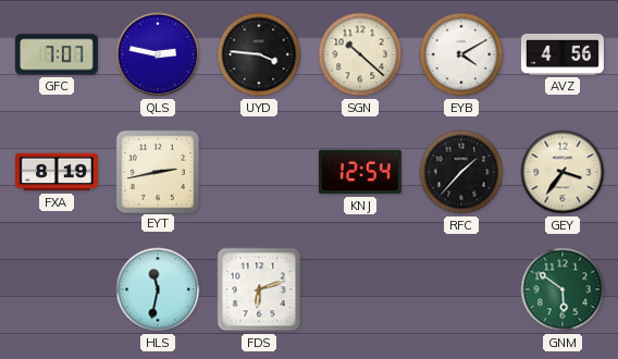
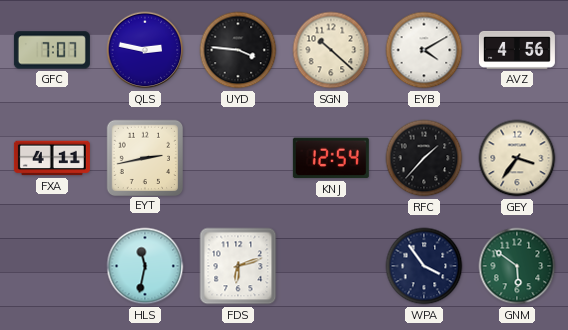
FXA: 8:19 -> 4:11
WPA: none -> 3:54
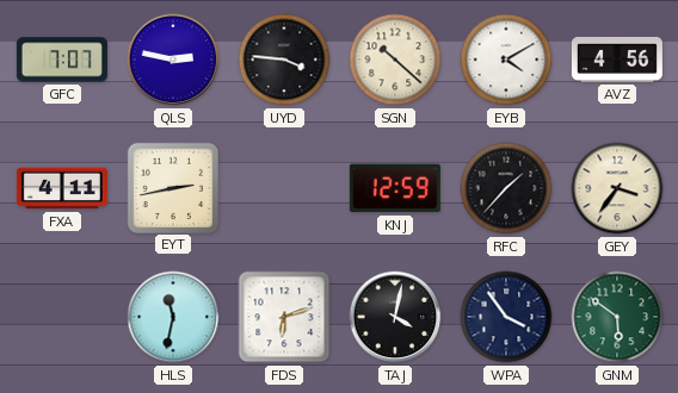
KNJ: 12:54 -> 12:59
TAJ: none -> 4:02
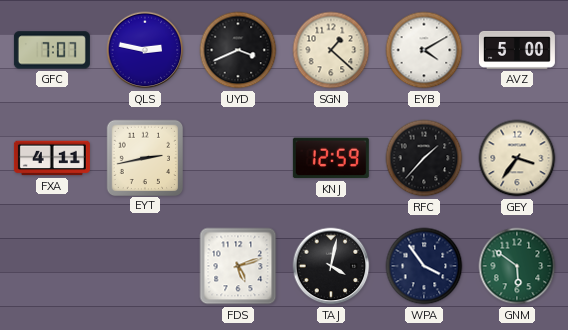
UYD: 3:46 -> 3:41
SGN: 10:22 -> 1:22
AVZ: 4:56 -> 5:00
HLS: 11:32 -> none
FDS: 6:12 -> 5:12
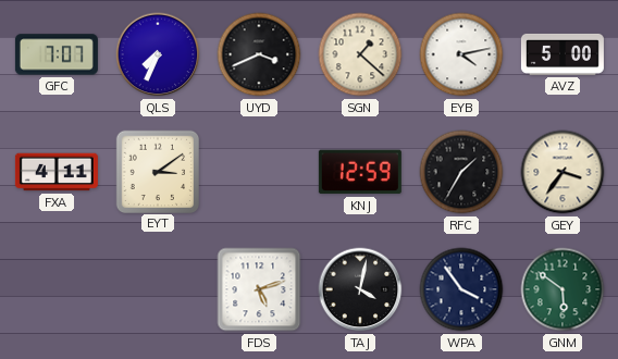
QLS: 2:47 -> 7:34
EYB: 4:10 -> 4:13
EYT: 2:43 -> 3:09
RFC: 1:37 -> 1:35
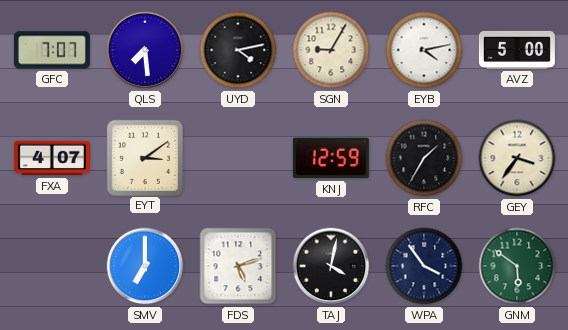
QLS: 7:34 -> 7:29
UYD: 3:41 -> 4:13
SGN: 1:22 -> 9:05
FXA: 4:11 -> 4:07
SMV: none -> 7:00
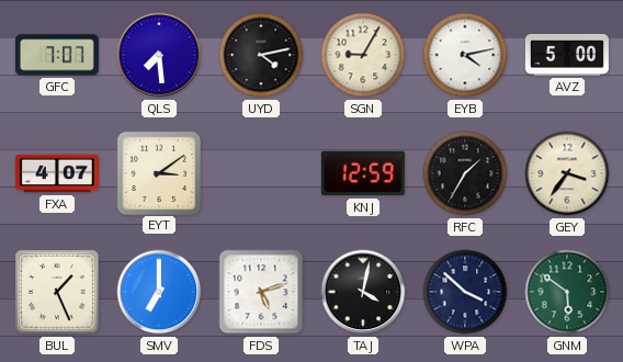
BUL: none -> 1:26
WPA: 3:54 -> 3:52
